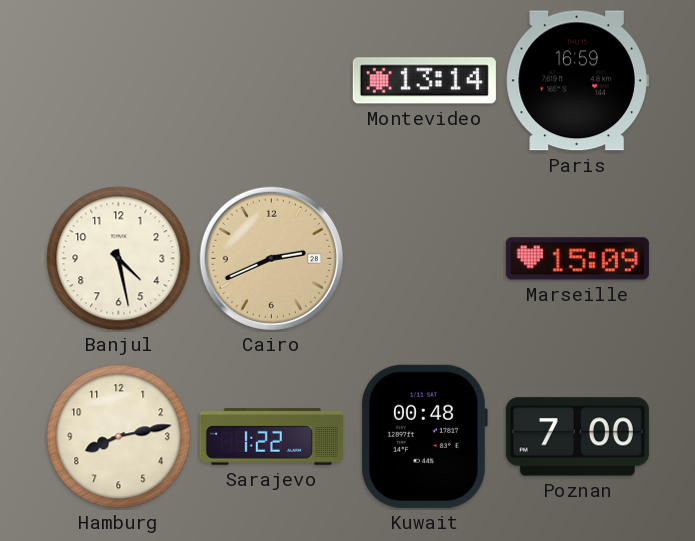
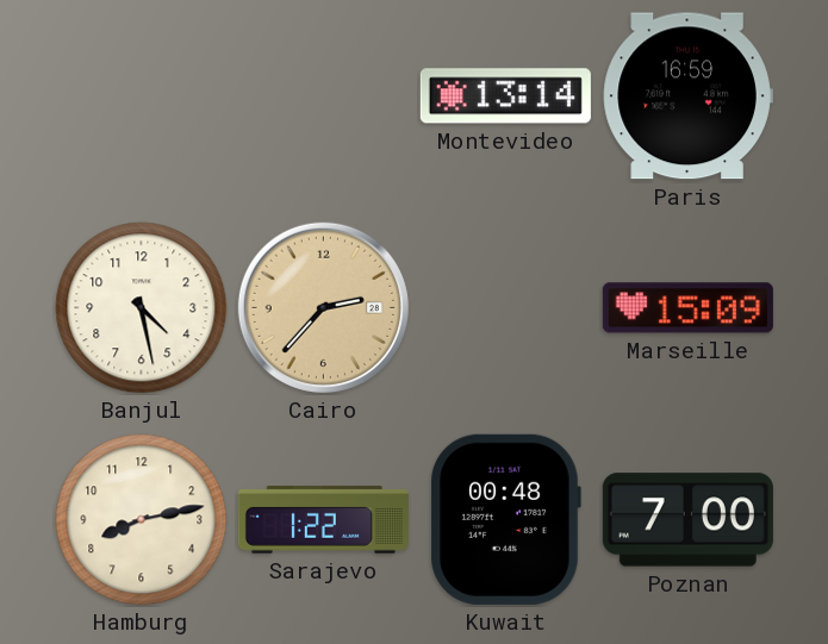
Cairo: 2:41 -> 2:37
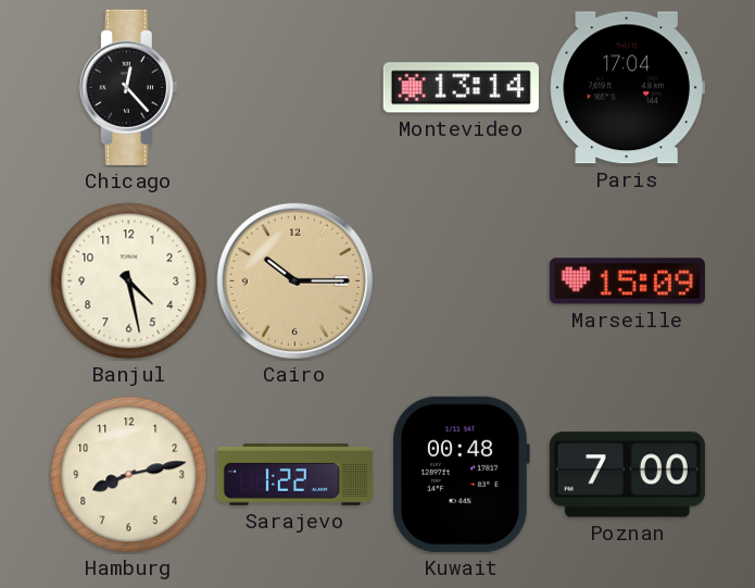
Chicago: none -> 12:23
Paris: 16:59 -> 17:04
Cairo: 2:37 -> 10:15
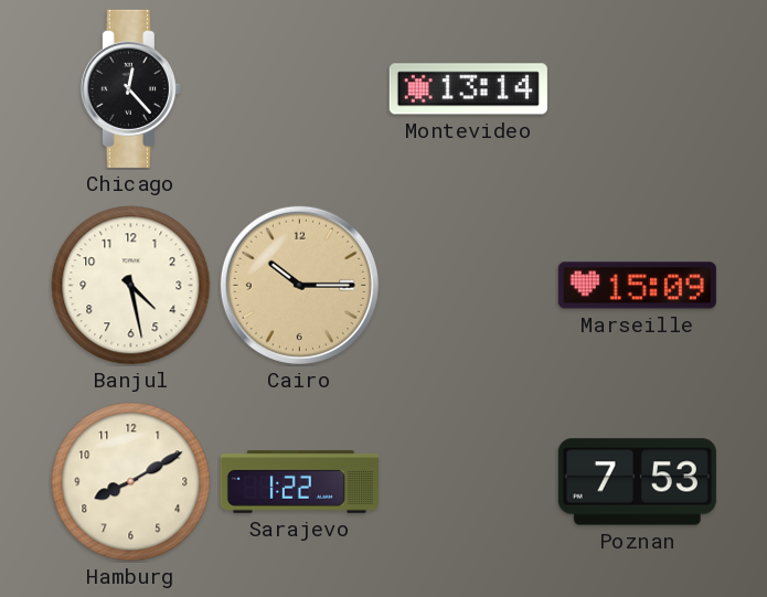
Paris: 17:04 -> none
Hamburg: 8:13 -> 8:10
Kuwait: 00:48 -> none
Poznan: 7:00 -> 7:53
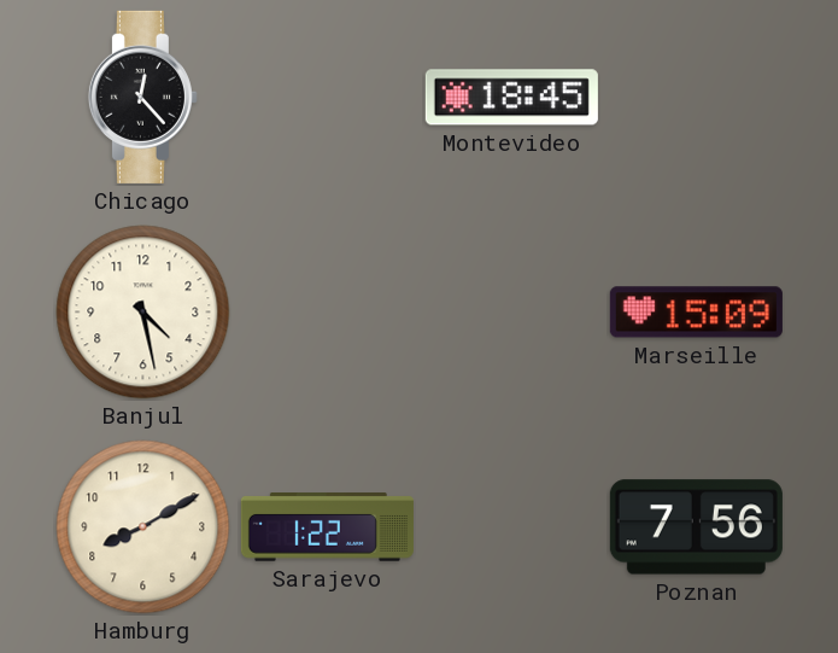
Montevideo: 13:14 -> 18:45
Cairo: 10:15 -> none
Poznan: 7:53 -> 7:56
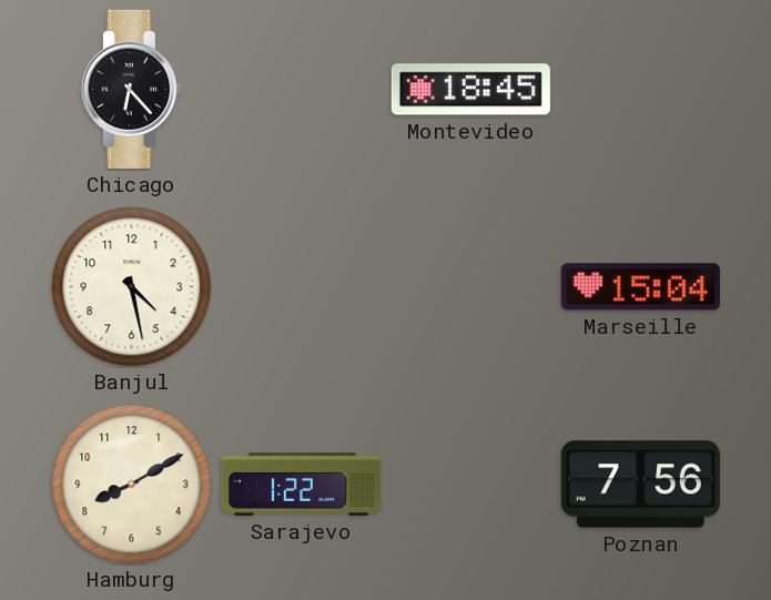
Chicago: 12:23 -> 6:23
Marseille: 15:09 -> 15:04
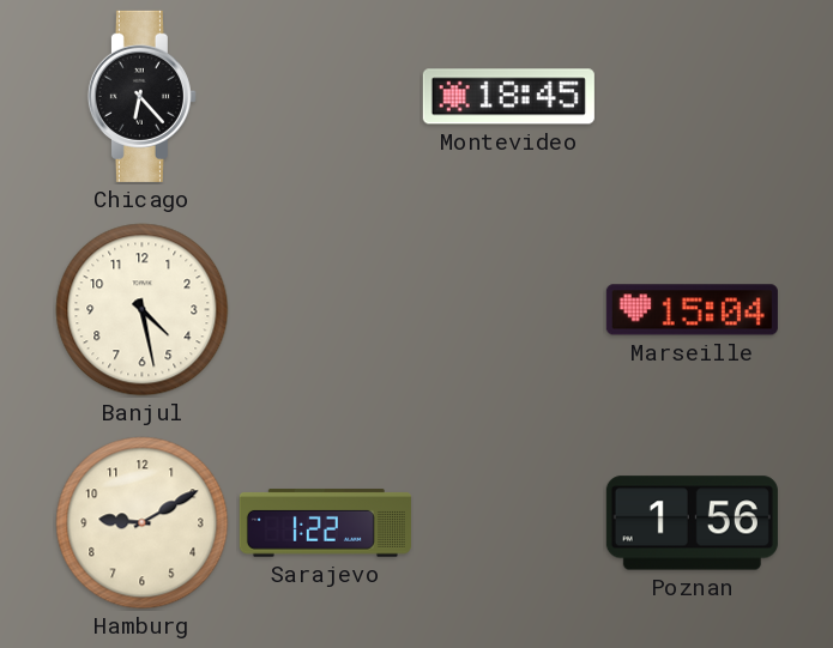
Hamburg: 8:10 -> 9:10
Poznan: 7:56 -> 1:56
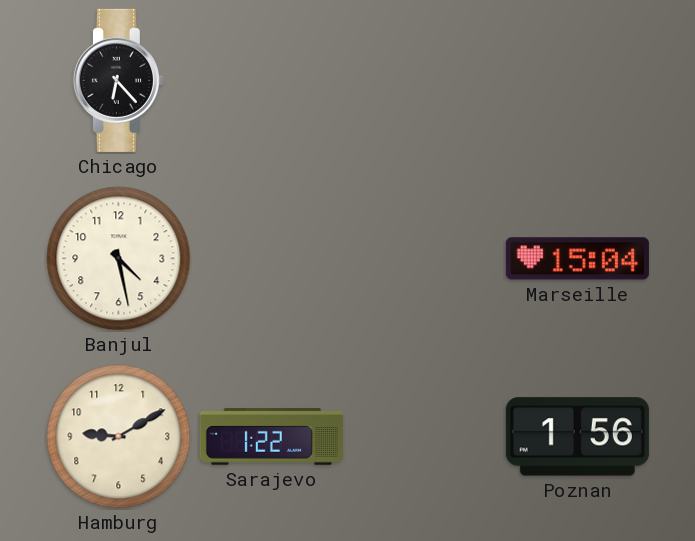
Montevideo: 18:45 -> none
